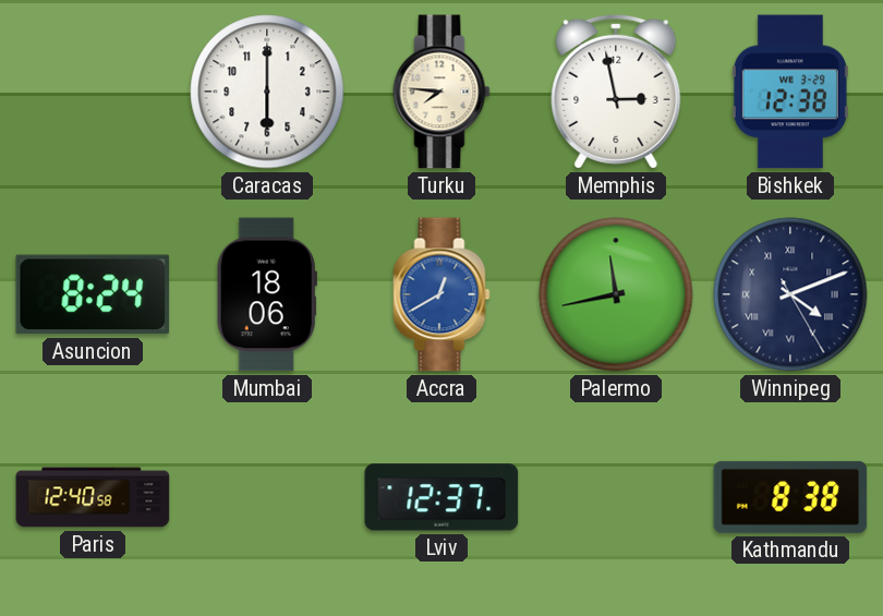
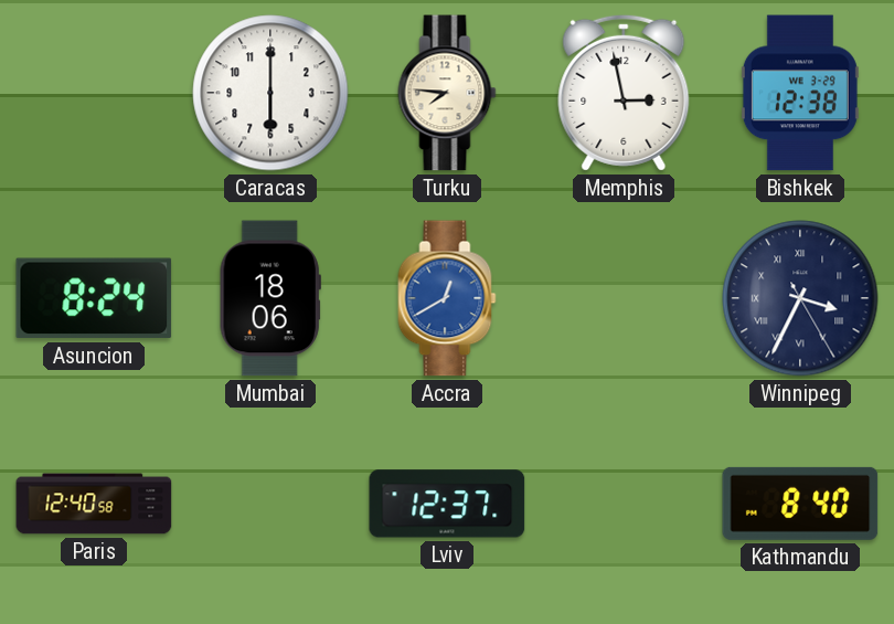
Palermo: 11:43 -> none
Winnipeg: 4:11 -> 3:34
Kathmandu: 8:38 -> 8:40
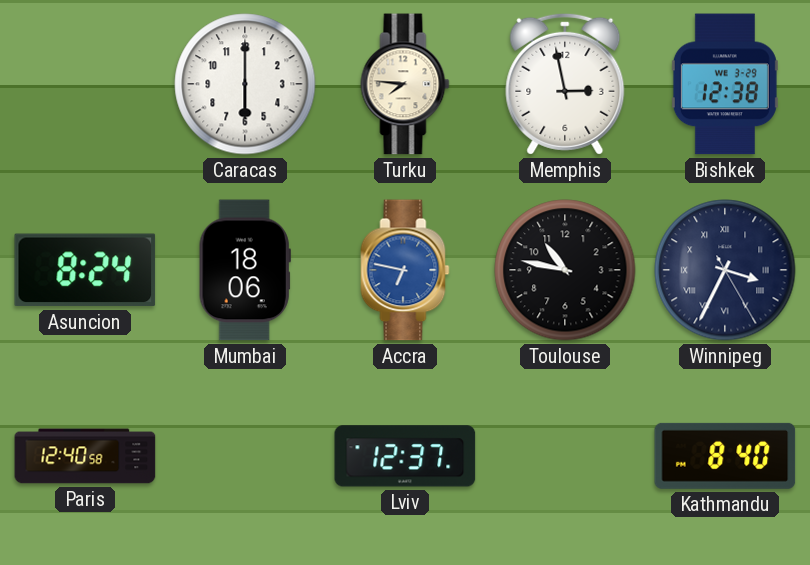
Accra: 12:40 -> 6:47
Toulouse: none -> 10:47
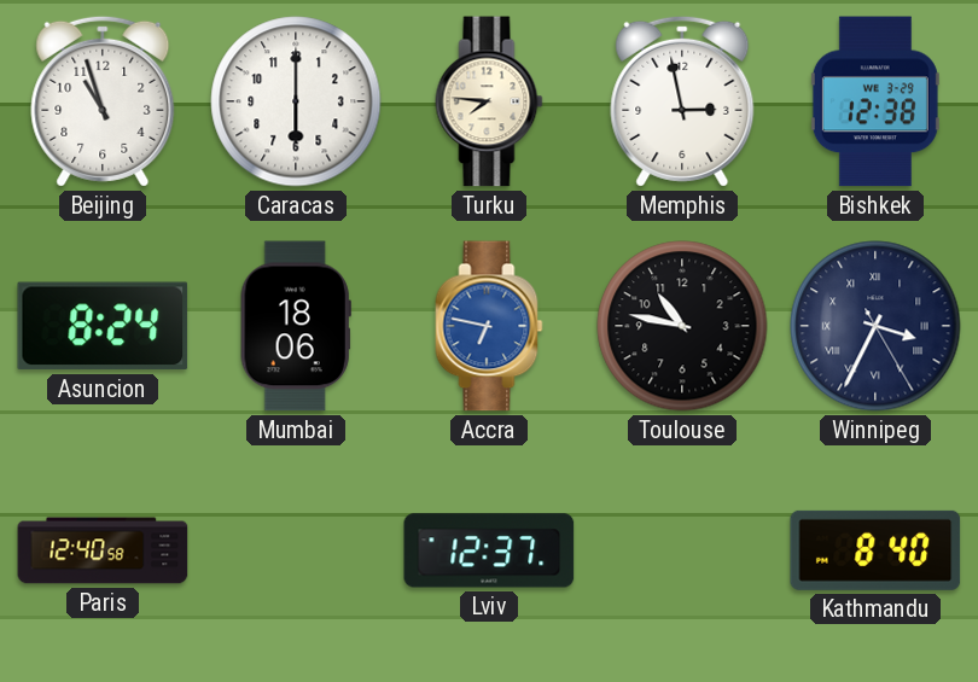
Beijing: none -> 10:57
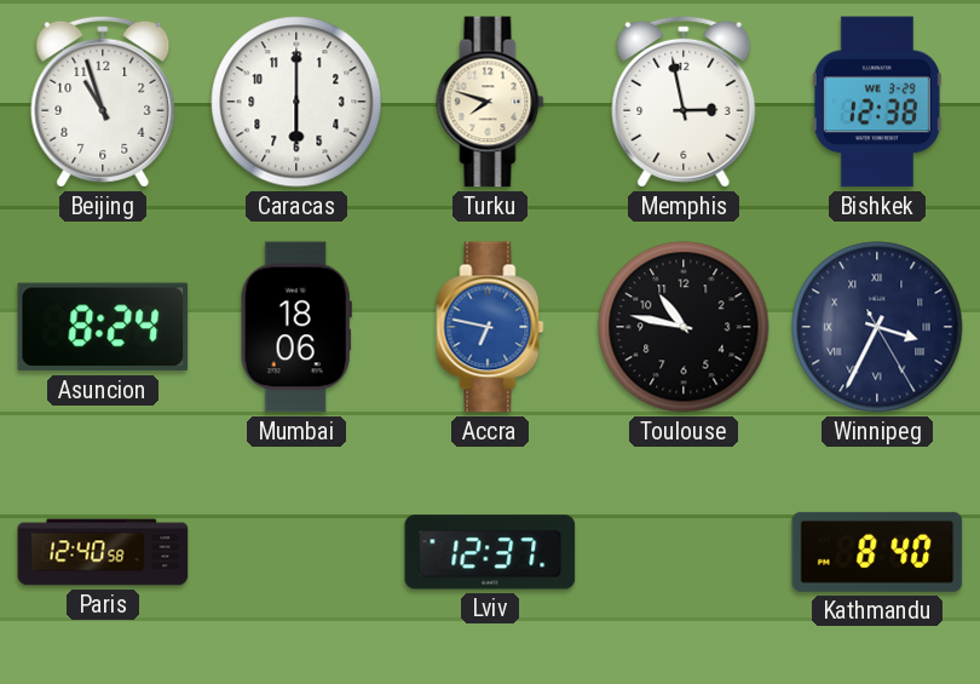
Turku: 7:46 -> 7:48
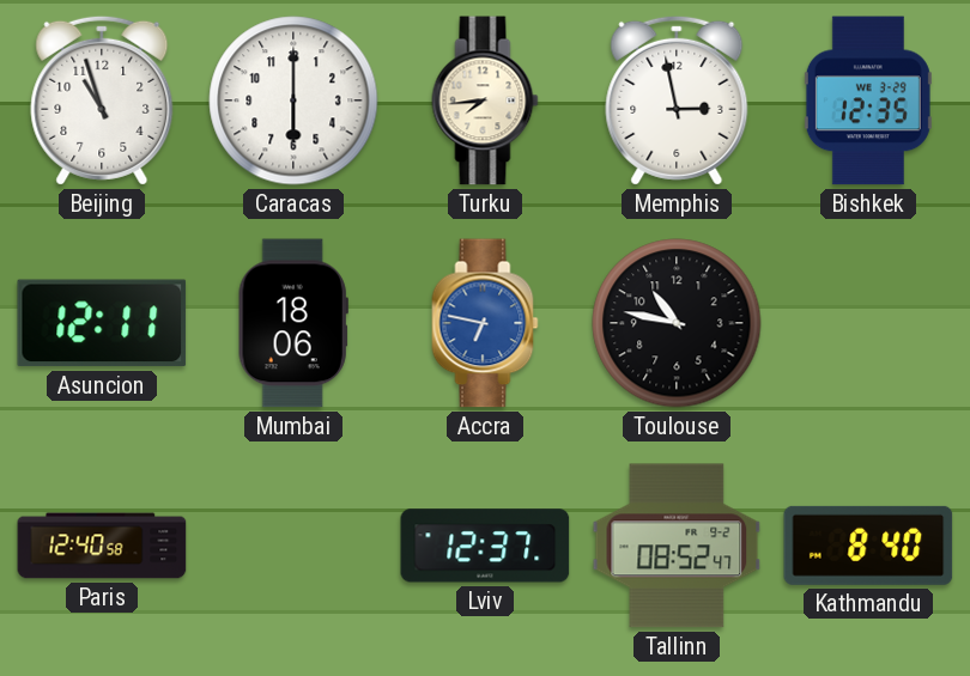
Turku: 7:48 -> 7:44
Bishkek: 12:38 -> 12:35
Asuncion: 8:24 -> 12:11
Winnipeg: 3:34 -> none
Tallinn: none -> 08:52
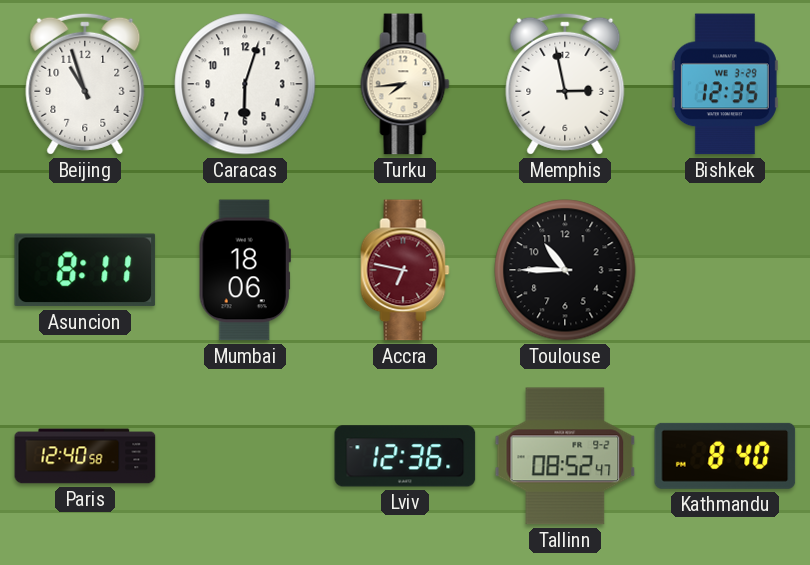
Caracas: 6:00 -> 6:03
Asuncion: 12:11 -> 8:11
Accra dial: blue -> burgundy
Toulouse: 10:47 -> 10:45
Lviv: 12:37 -> 12:36
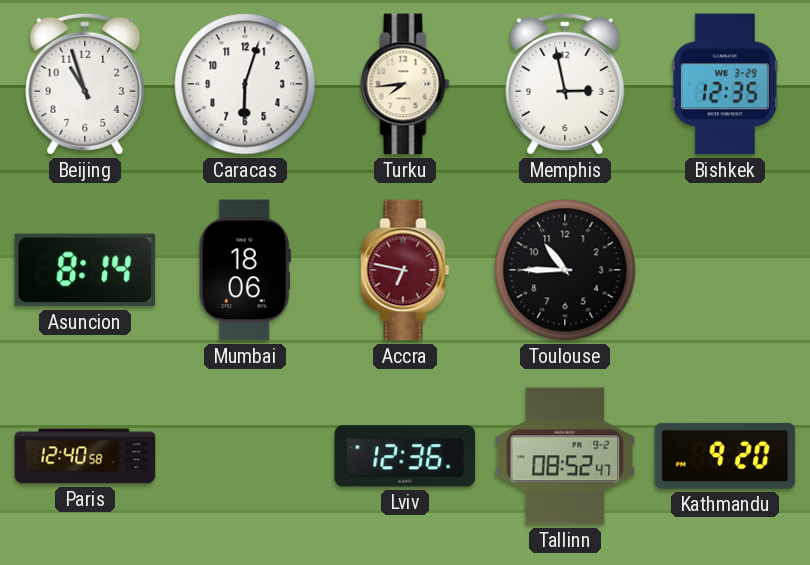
Asuncion: 8:11 -> 8:14
Kathmandu: 8:40 -> 9:20
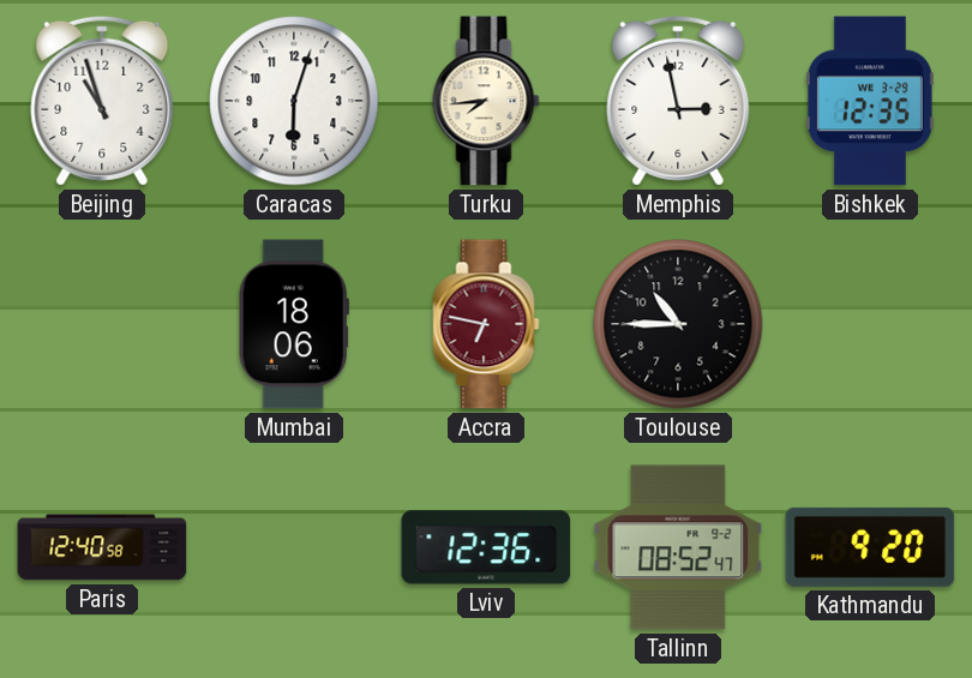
Asuncion: 8:14 -> none
